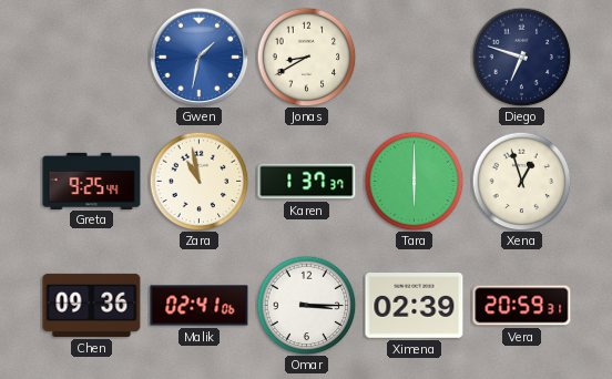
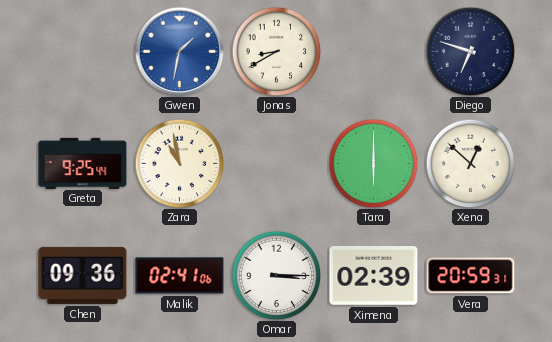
Karen: 1:37 -> none
Xena: 12:57 -> 12:52
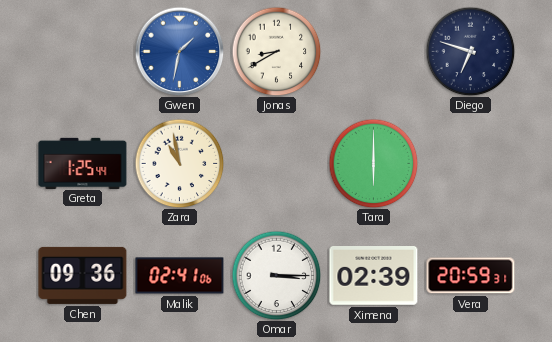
Greta: 9:25 -> 1:25
Xena: 12:52 -> none
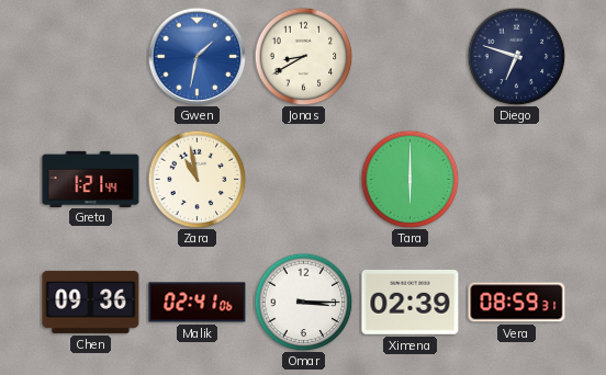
Greta: 1:25 -> 1:21
Vera: 20:59 -> 08:59
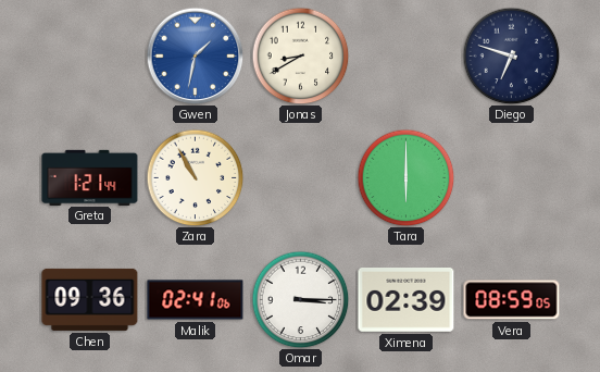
Zara: 10:58 -> 10:55
Vera: 08:59:31 -> 08:59:05
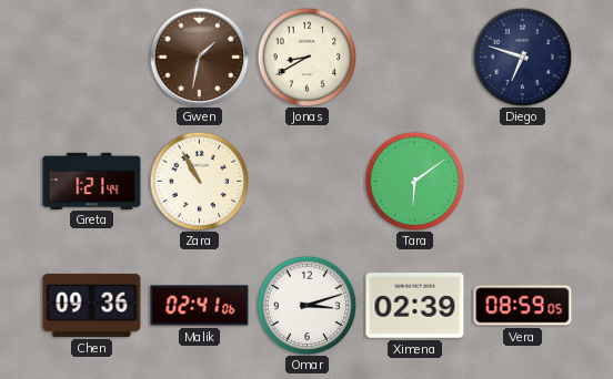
Gwen dial: blue -> brown
Tara: 6:00 -> 6:09
Omar: 3:15 -> 3:12
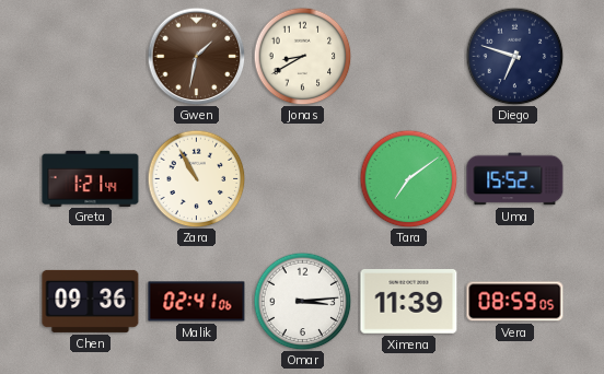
Tara: 6:09 -> 7:09
Uma: none -> 15:52
Omar: 3:12 -> 3:14
Ximena: 02:39 -> 11:39
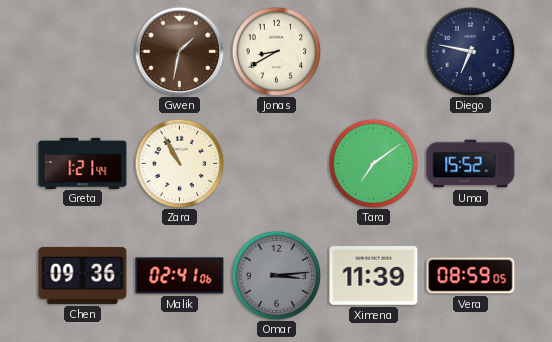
Diego: 6:48 -> 6:47
Omar dial: white -> grey
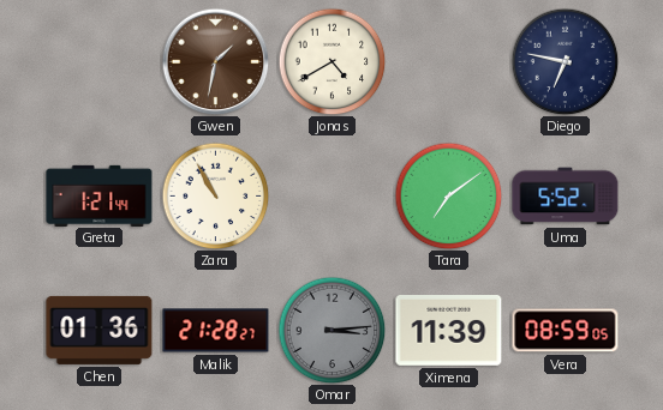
Jonas: 8:40 -> 4:40
Uma: 15:52 -> 5:52
Chen: 09:36 -> 01:36
Malik: 02:41 -> 21:28
